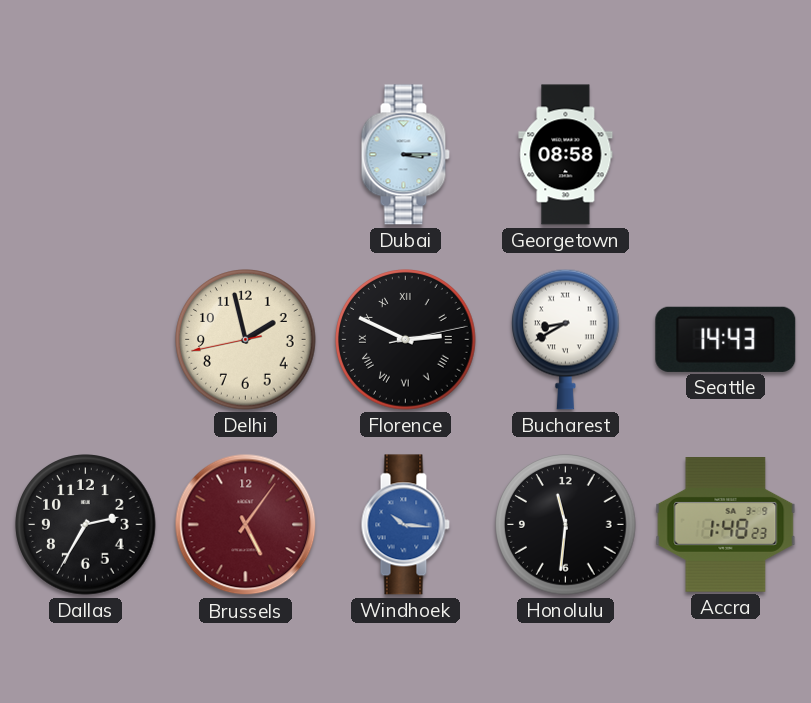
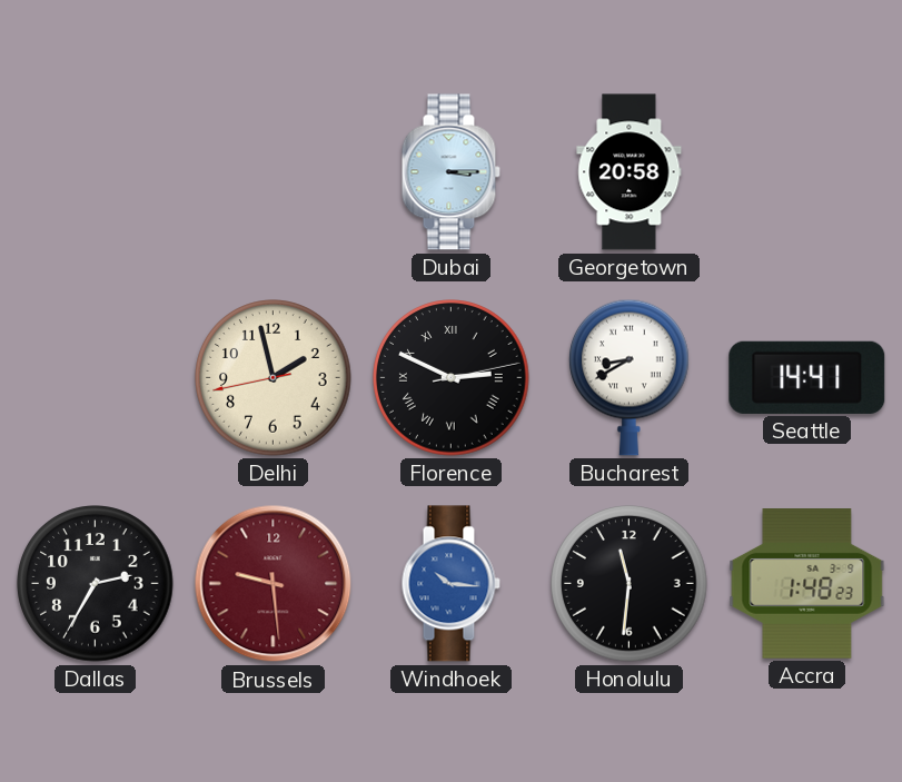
Georgetown: 08:58 -> 20:58
Seattle: 14:43 -> 14:41
Brussels: 5:06 -> 9:29
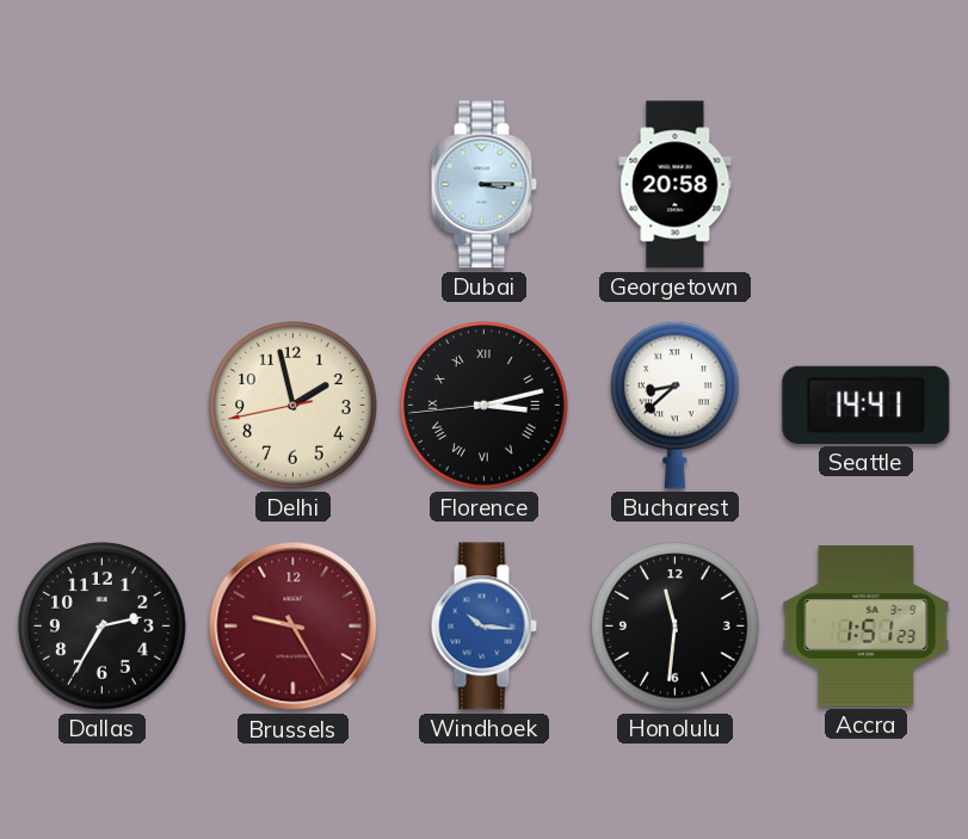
Florence: 2:49 -> 3:12
Bucharest: 8:40 -> 8:38
Brussels: 9:29 -> 9:25
Accra: 1:48 -> 1:51
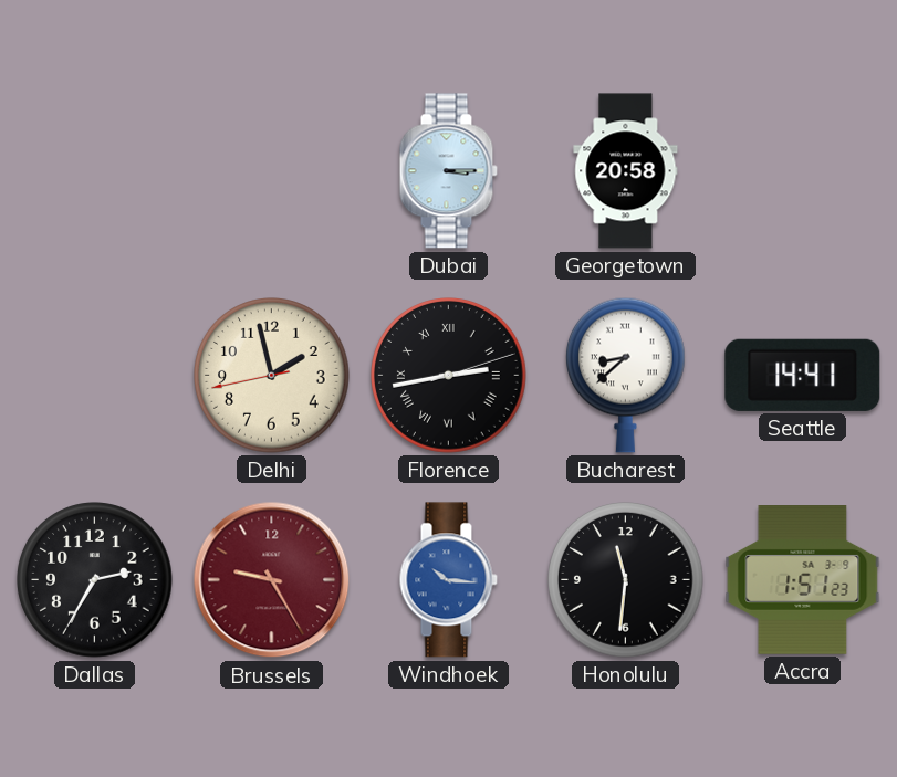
Florence: 3:12 -> 2:43
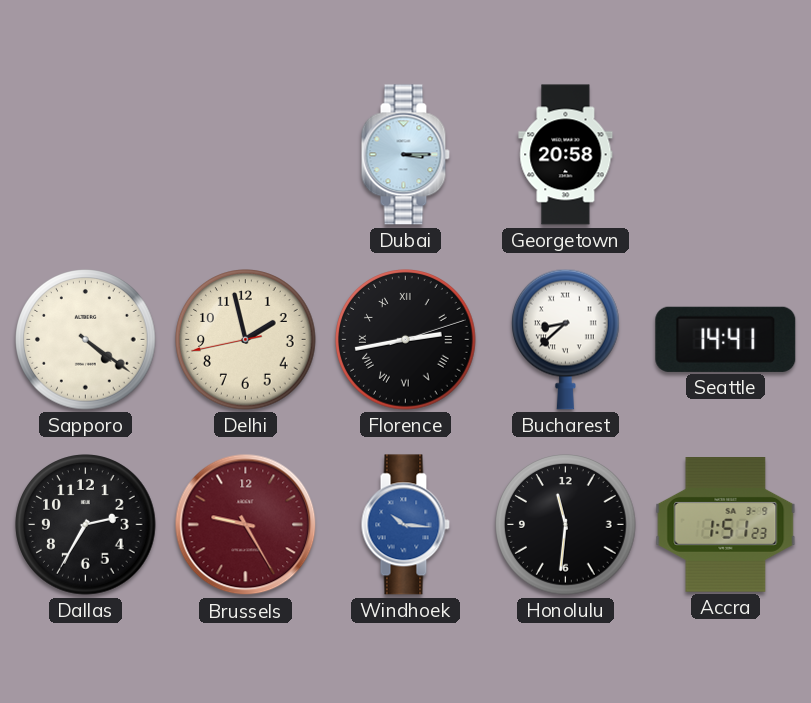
Sapporo: none -> 4:21
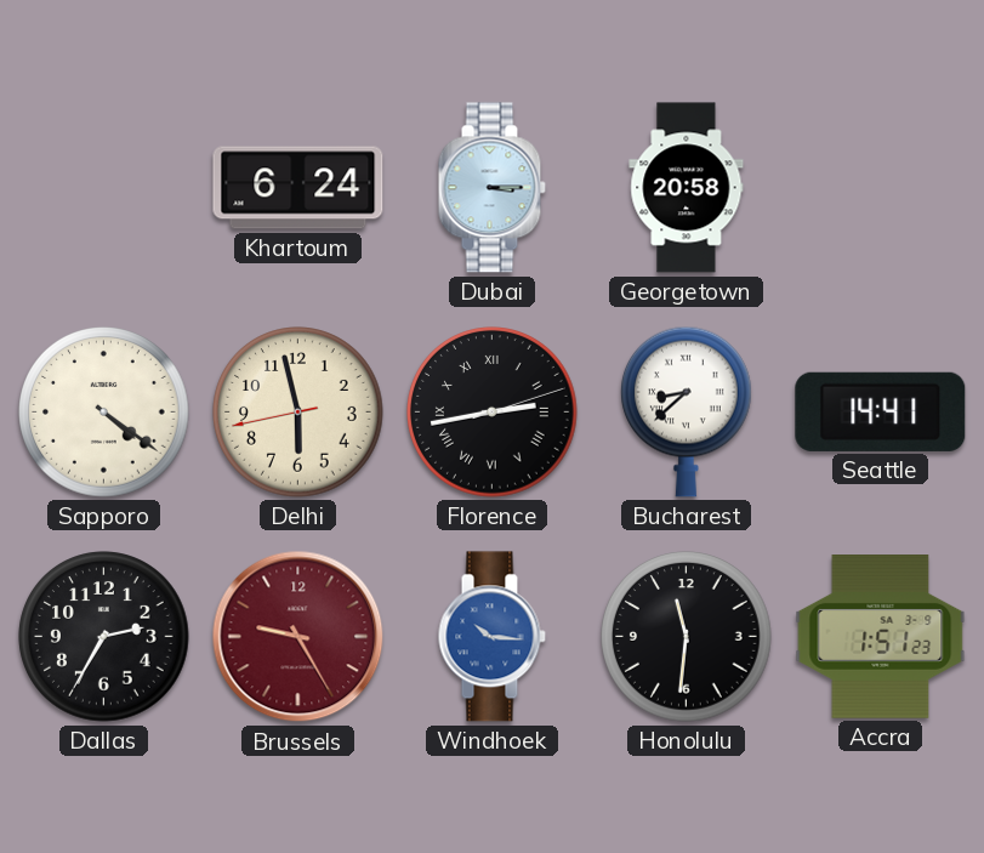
Khartoum: none -> 6:24
Delhi: 1:57 -> 5:57
